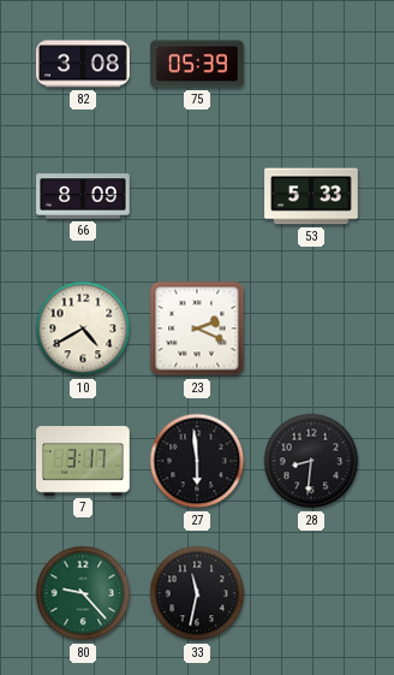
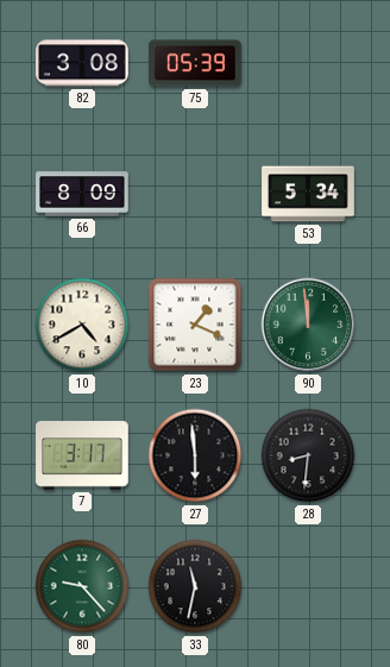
53: 5:33 -> 5:34
23: 2:19 -> 1:19
90: none -> 11:59
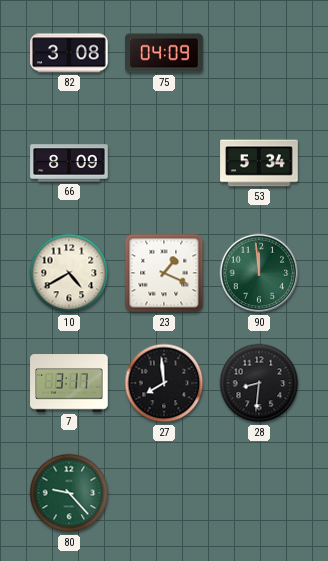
75: 05:39 -> 04:09
27: 5:59 -> 7:59
33: 11:32 -> none
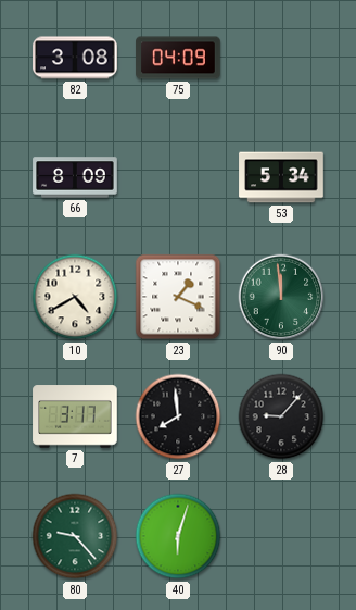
28: 8:31 -> 9:07
40: none -> 6:03
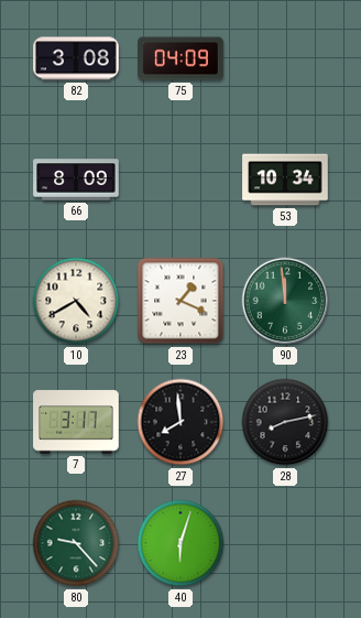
53: 5:34 -> 10:34
28: 9:07 -> 8:13
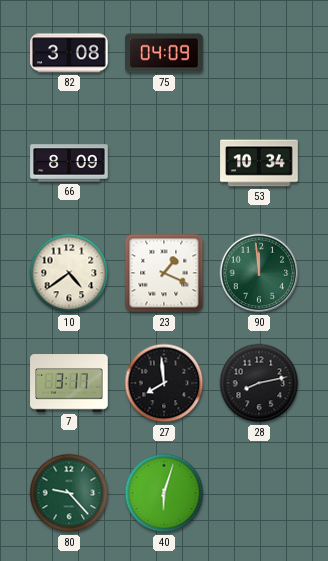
10: 4:40 -> 4:39
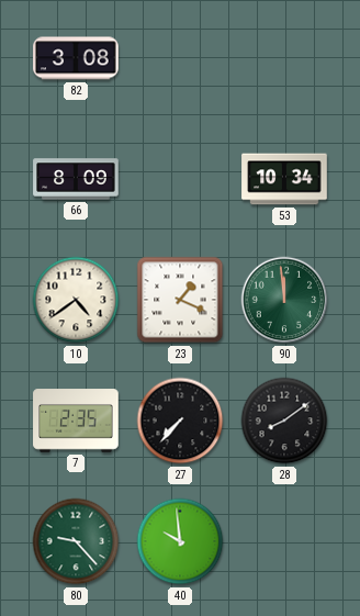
75: 04:09 -> none
7: 3:17 -> 2:35
27: 7:59 -> 7:37
28: 8:13 -> 8:09
40: 6:03 -> 9:59
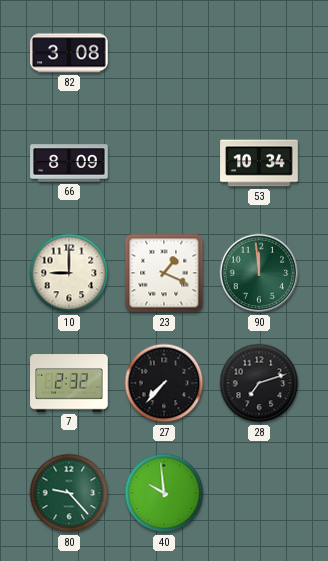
10: 4:39 -> 9:00
7: 2:35 -> 2:32
28: 8:09 -> 7:12
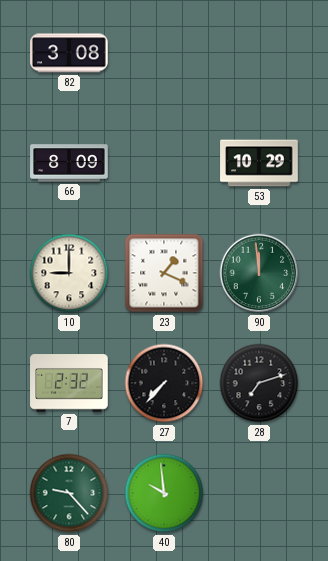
53: 10:34 -> 10:29
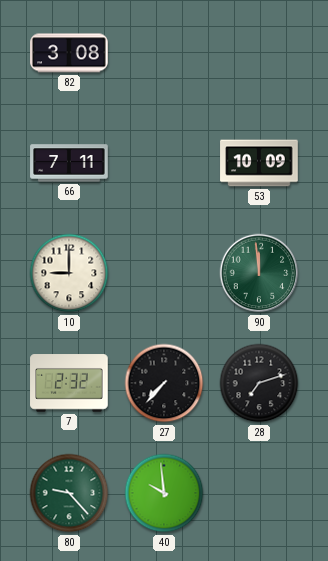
66: 8:09 -> 7:11
53: 10:29 -> 10:09
23: 1:19 -> none
